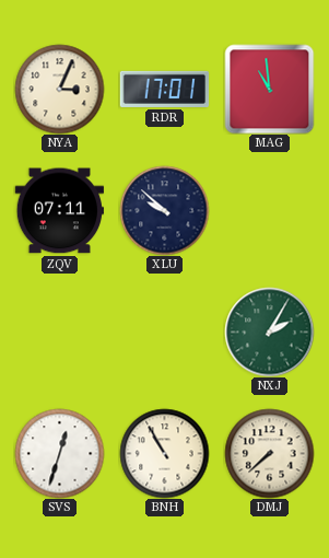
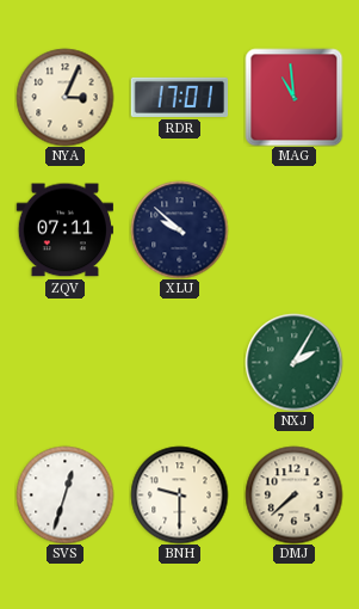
BNH: 10:55 -> 9:30
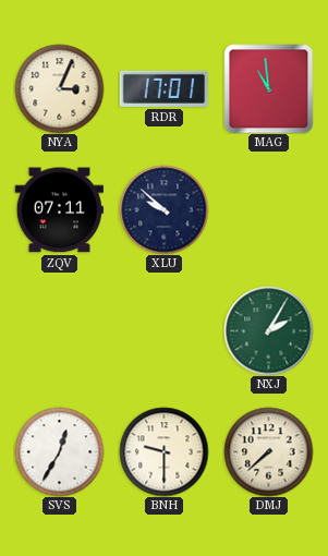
SVS: 12:33 -> 12:35
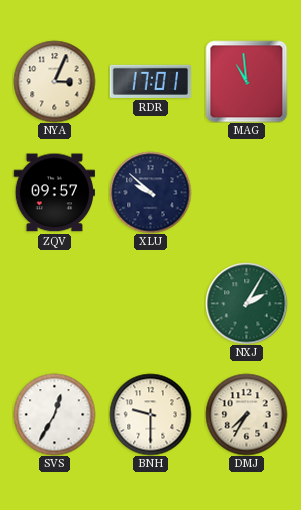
ZQV: 07:11 -> 09:57
DMJ: 7:38 -> 7:35
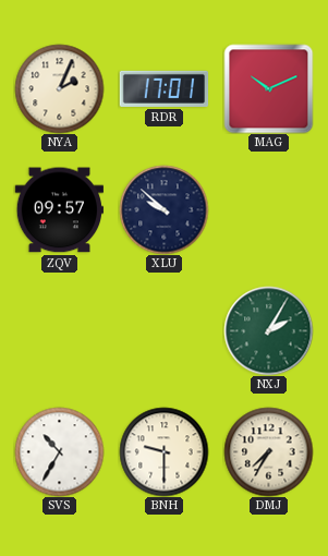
NYA: 3:04 -> 2:04
MAG: 10:59 -> 10:11
SVS: 12:35 -> 10:35
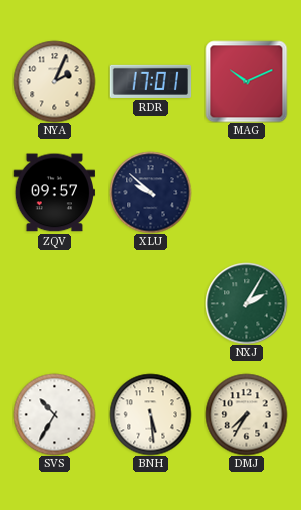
BNH: 9:30 -> 5:29
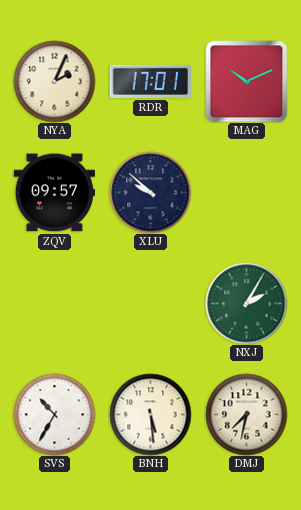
DMJ: 7:35 -> 7:32
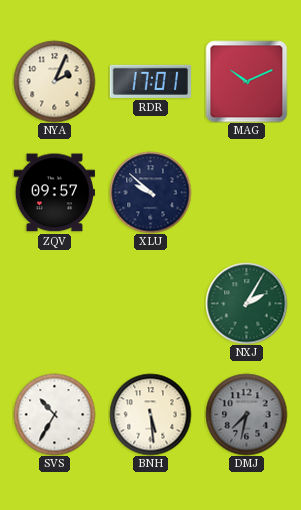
DMJ dial: cream -> grey
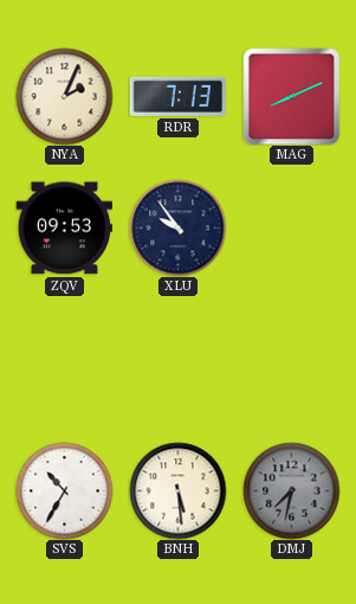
RDR: 17:01 -> 7:13
MAG: 10:11 -> 8:11
ZQV: 09:57 -> 09:53
XLU: 9:52 -> 9:54
NXJ: 2:05 -> none
